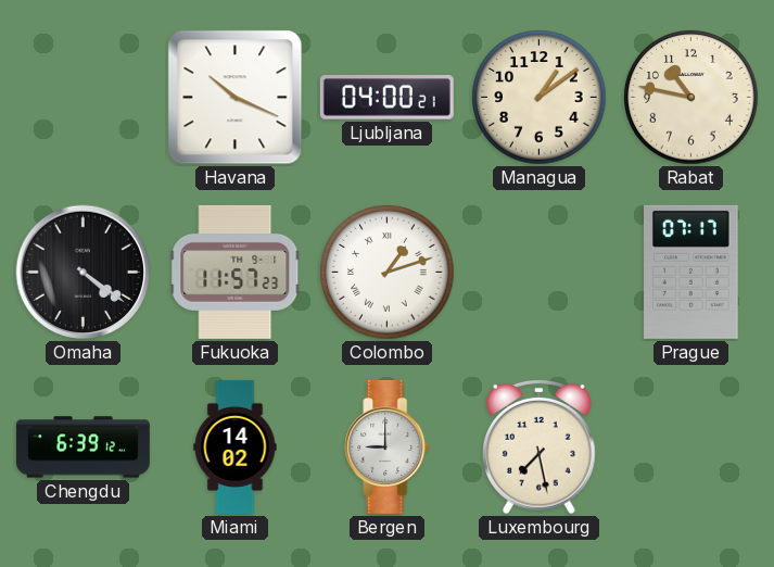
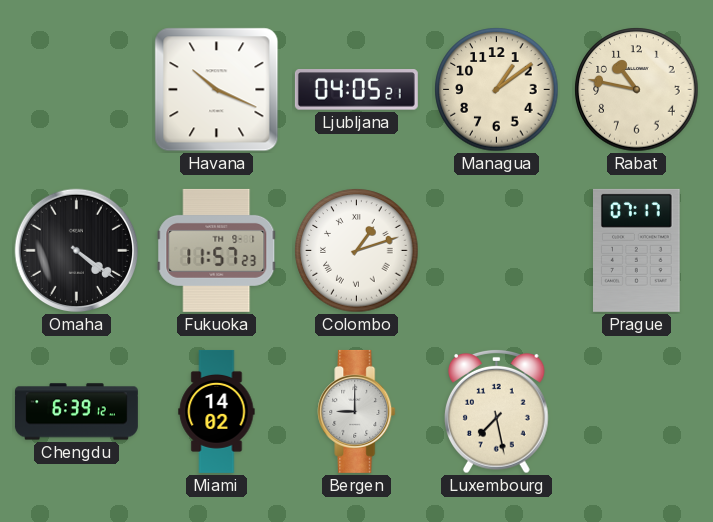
Ljubljana: 04:00 -> 04:05
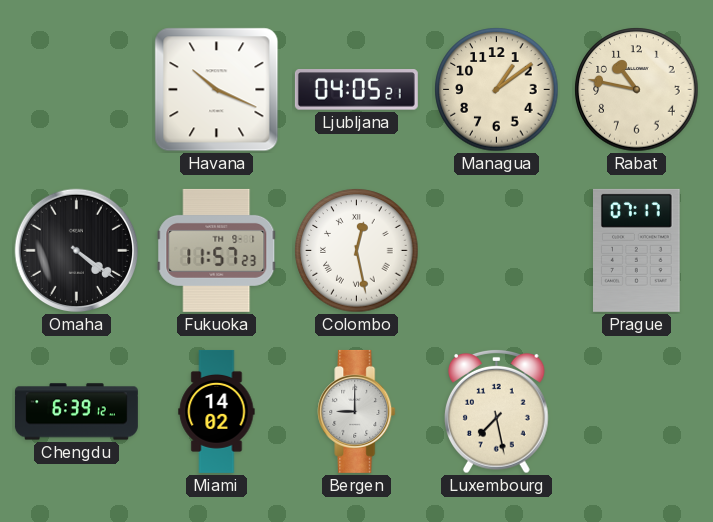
Colombo: 1:12 -> 12:28
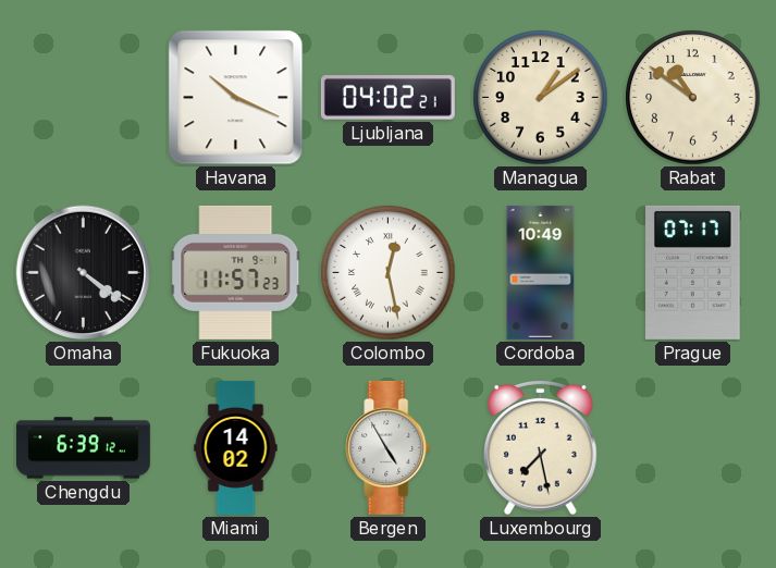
Ljubljana: 04:05 -> 04:02
Rabat: 10:47 -> 10:51
Cordoba: none -> 10:49
Bergen: 9:00 -> 4:55
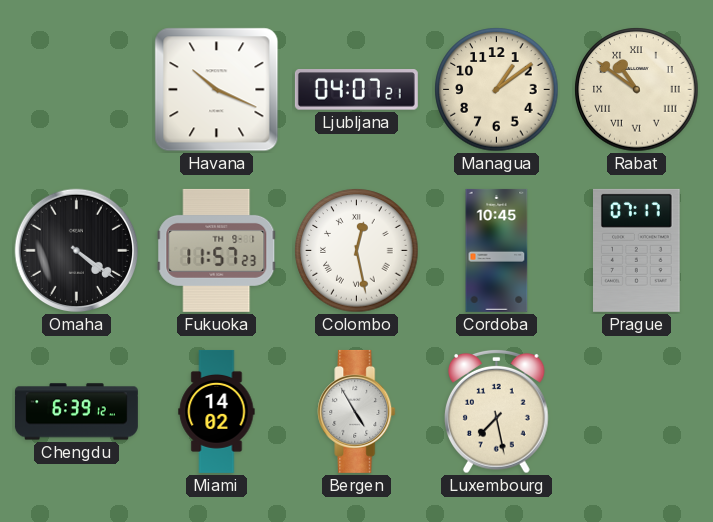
Ljubljana: 04:02 -> 04:07
Rabat numerals: Arabic -> Roman
Cordoba: 10:49 -> 10:45
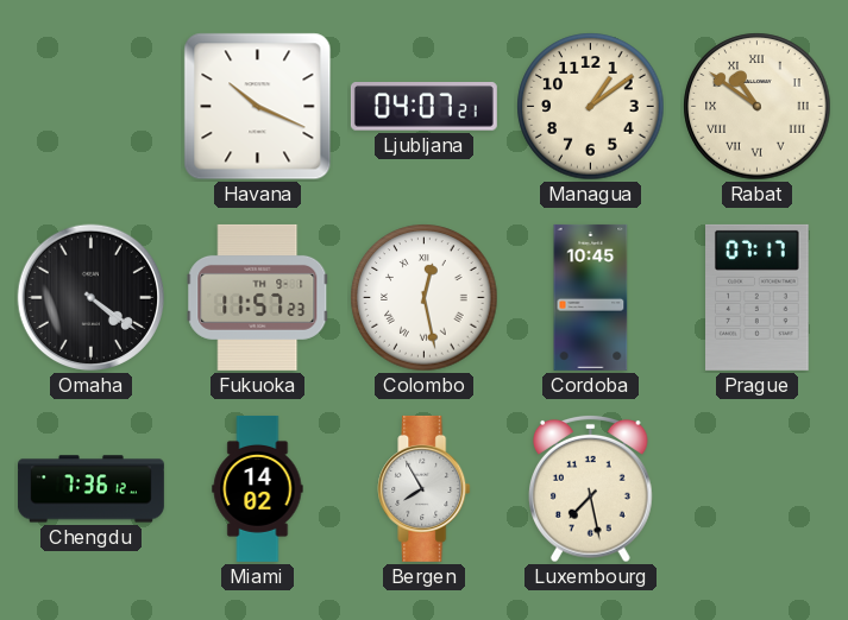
Chengdu: 6:39 -> 7:36
Bergen: 4:55 -> 7:55
